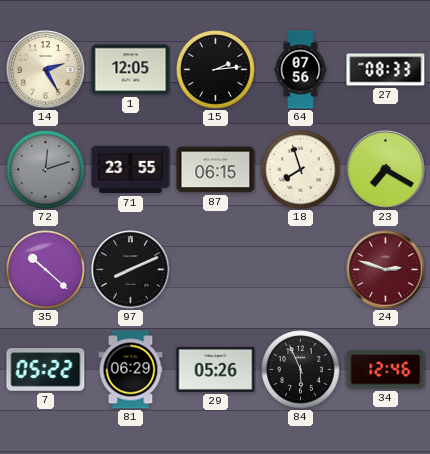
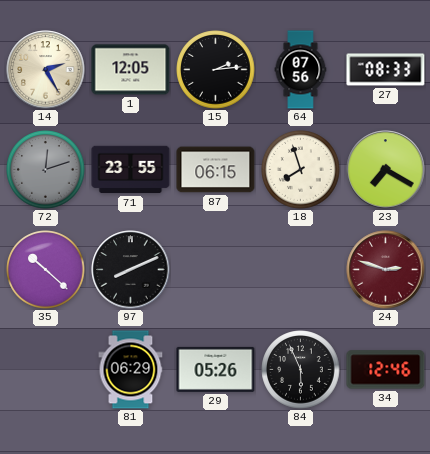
7: 05:22 -> none
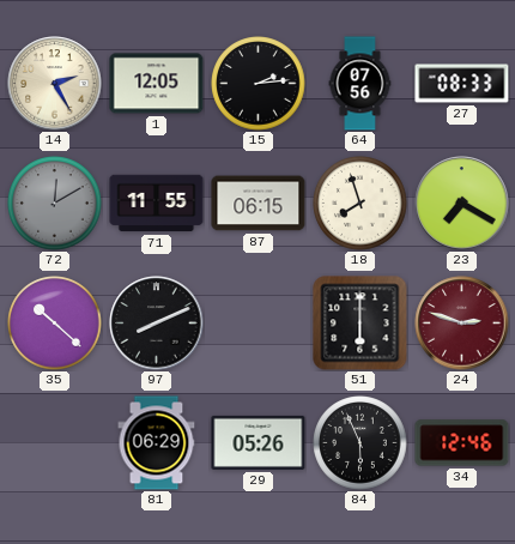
72: 12:12 -> 12:10
71: 23:55 -> 11:55
51: none -> 6:00
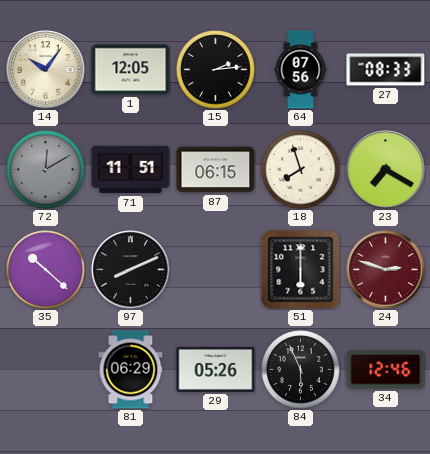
14: 2:25 -> 10:06
71: 11:55 -> 11:51
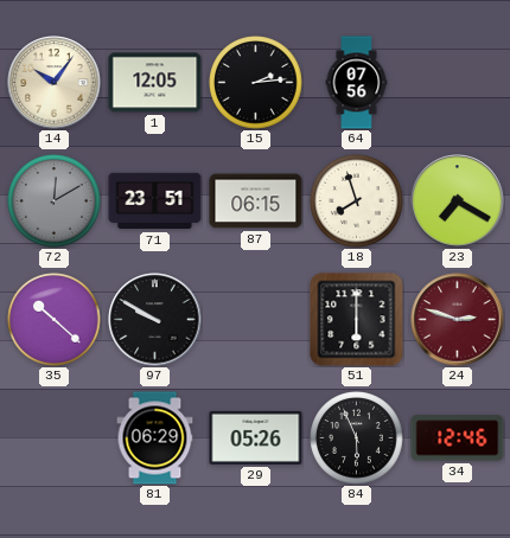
27: 08:33 -> none
71: 11:51 -> 23:51
97: 8:11 -> 9:50
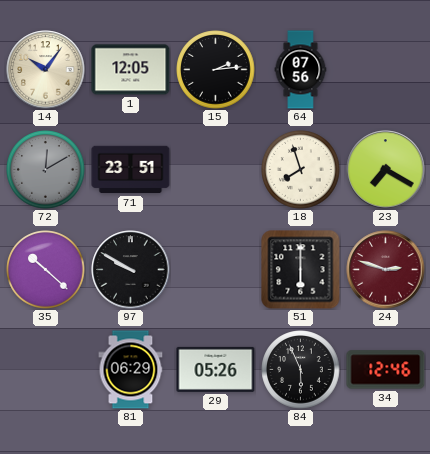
87: 06:15 -> none
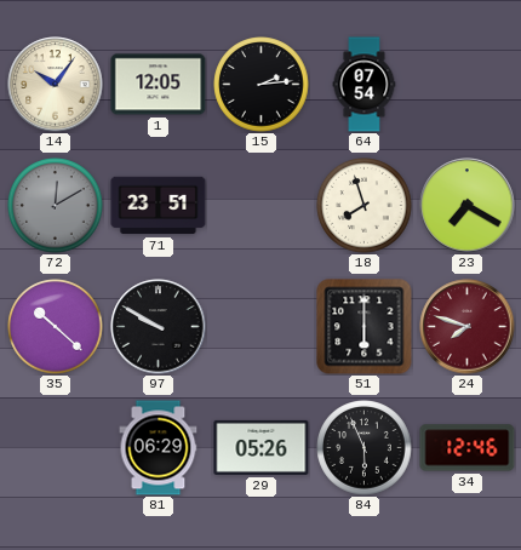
64: 07:56 -> 07:54
24: 2:48 -> 7:48
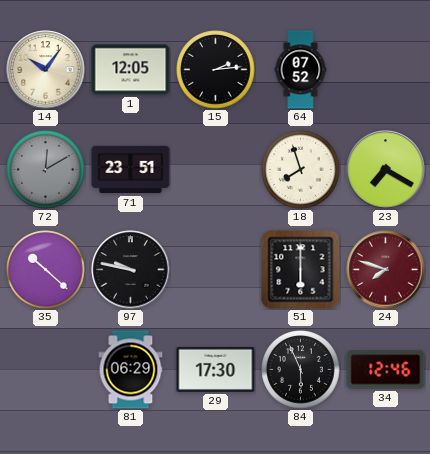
64: 07:54 -> 07:52
97: 9:50 -> 9:47
29: 05:26 -> 17:30
